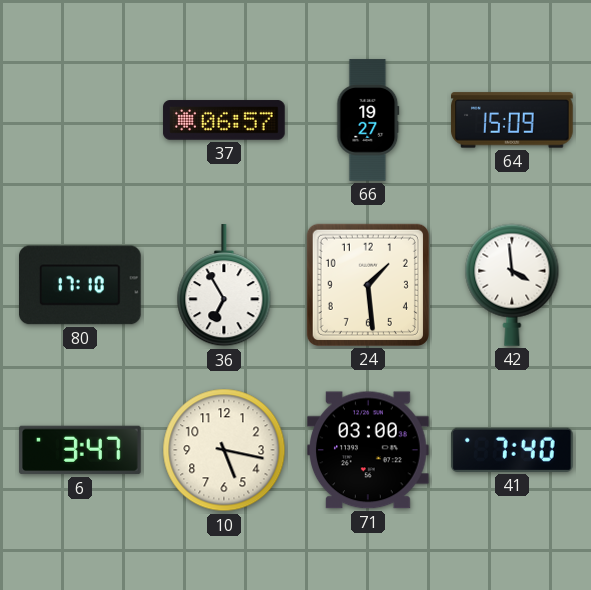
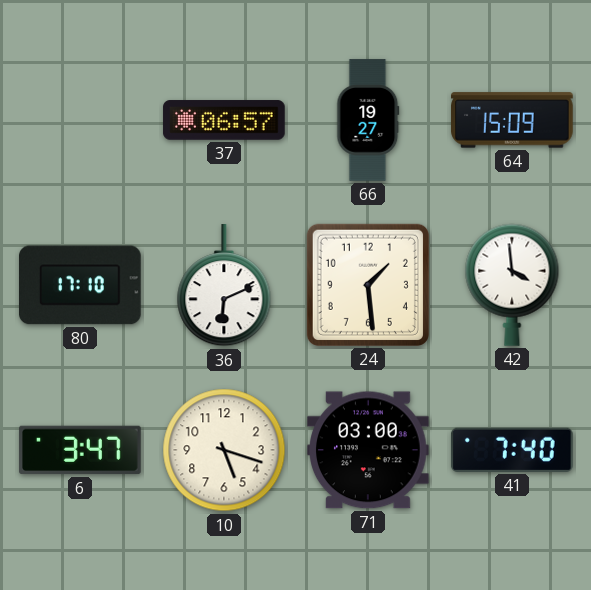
36: 6:55 -> 6:11
10: 5:17 -> 5:18
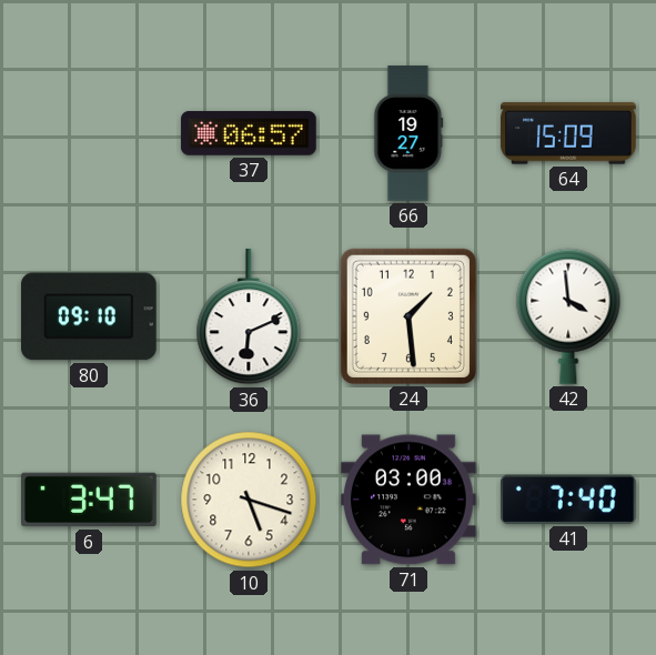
80: 17:10 -> 09:10
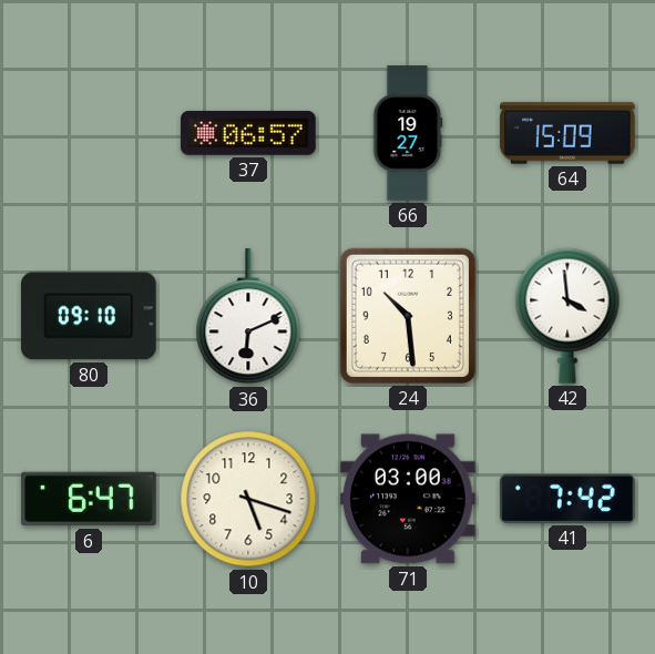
24: 1:29 -> 10:29
6: 3:47 -> 6:47
41: 7:40 -> 7:42
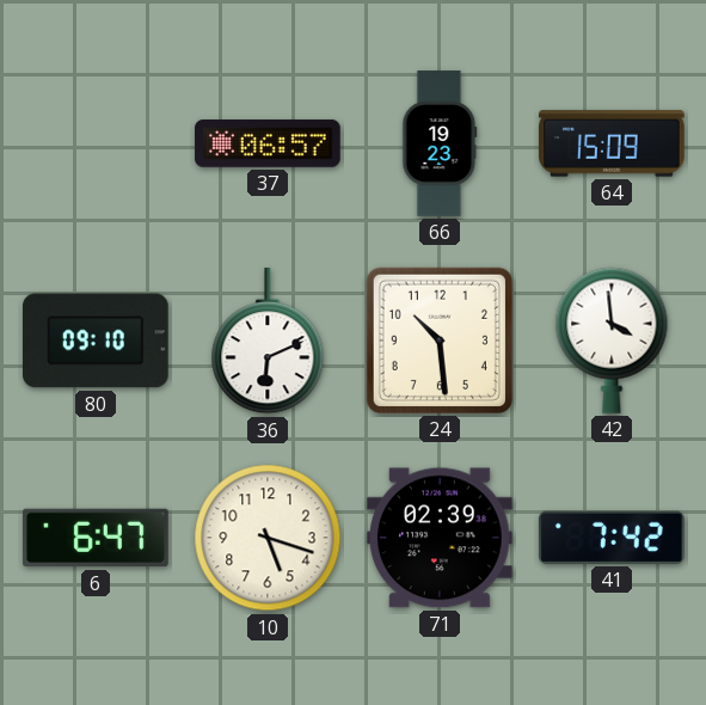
66: 19:27 -> 19:23
71: 03:00 -> 02:39
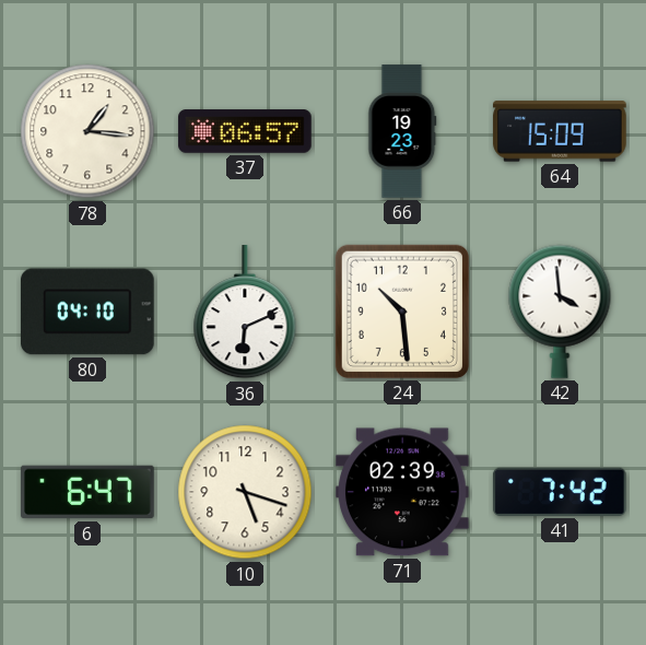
78: none -> 1:16
80: 09:10 -> 04:10
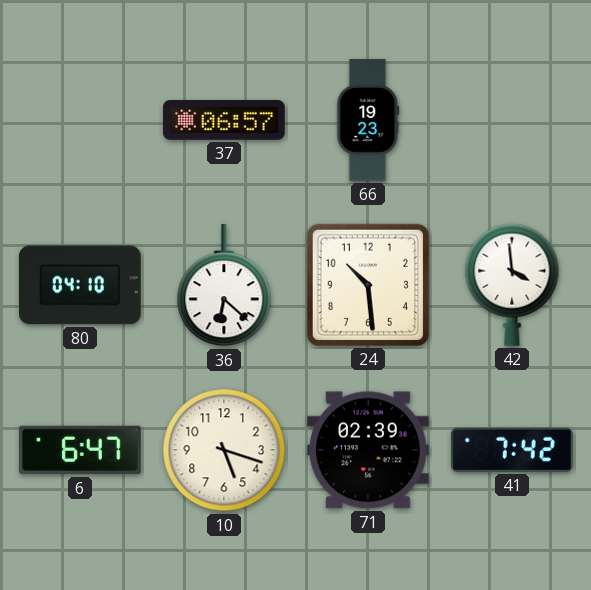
78: 1:16 -> none
64: 15:09 -> none
36: 6:11 -> 6:22
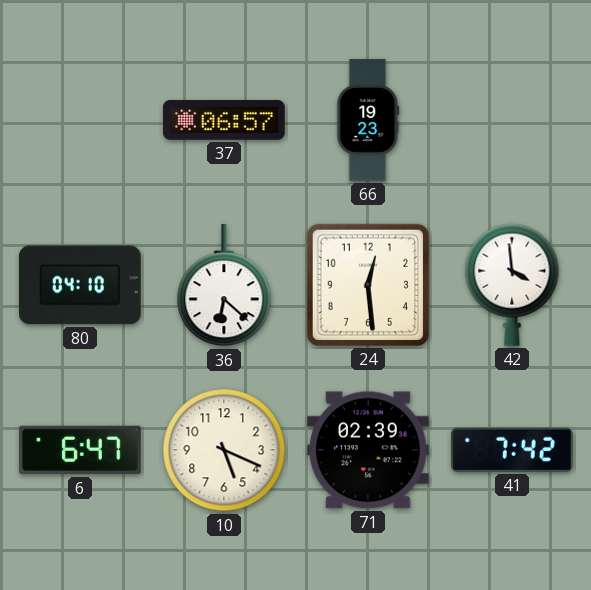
24: 10:29 -> 12:29
10: 5:18 -> 5:19
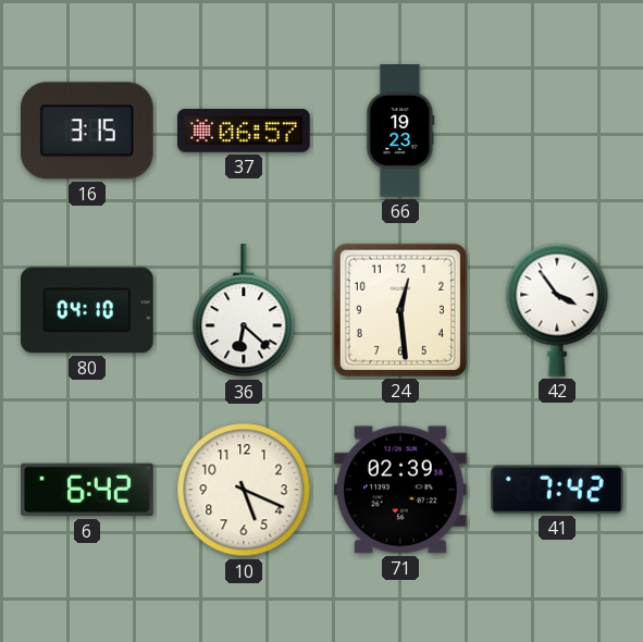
16: none -> 3:15
42: 3:59 -> 3:54
6: 6:47 -> 6:42
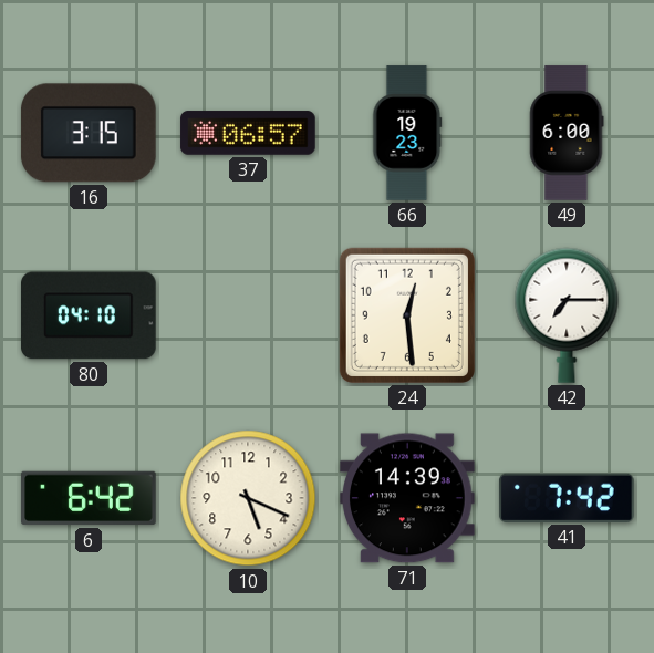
49: none -> 6:00
36: 6:22 -> none
42: 3:54 -> 7:15
71: 02:39 -> 14:39
